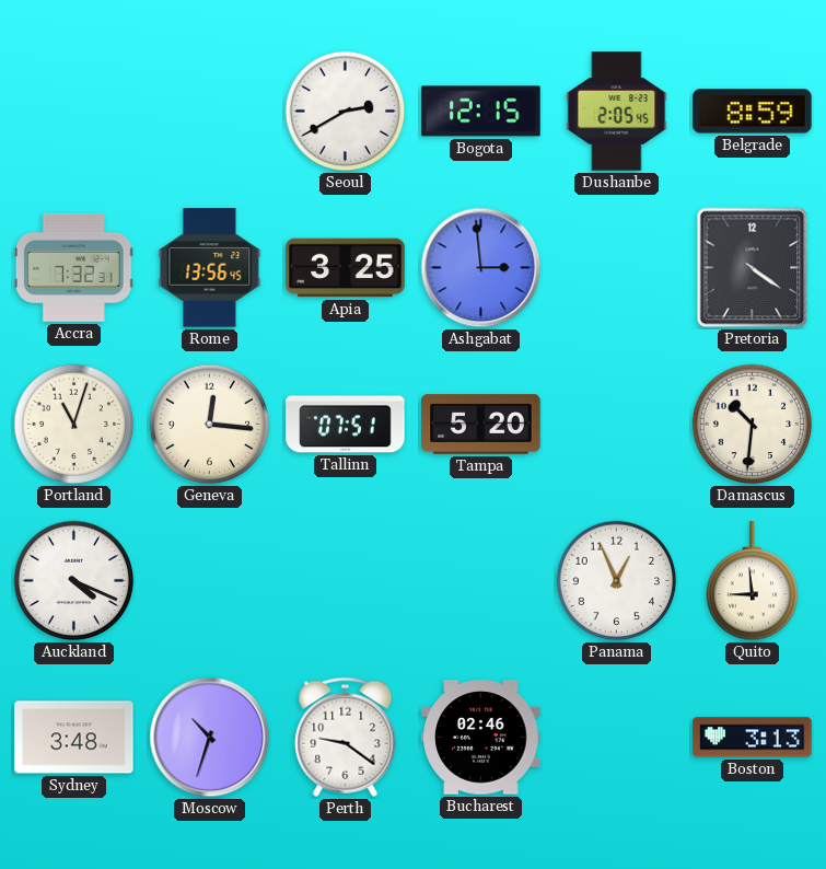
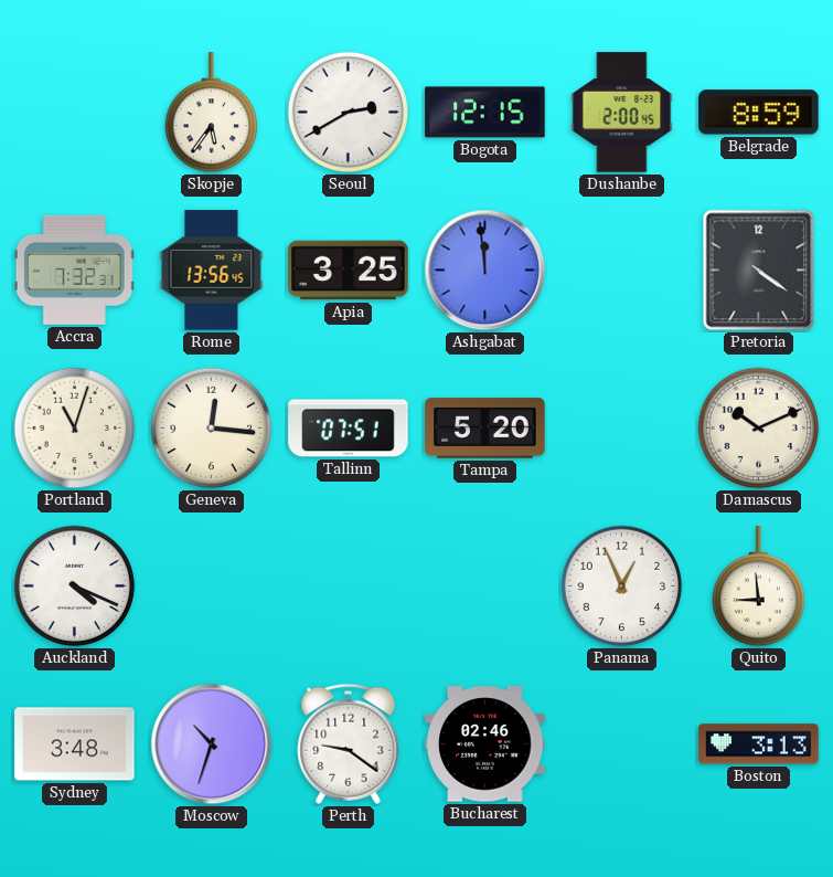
Skopje: none -> 5:36
Dushanbe: 2:05 -> 2:00
Ashgabat: 2:59 -> 11:59
Damascus: 10:31 -> 10:11
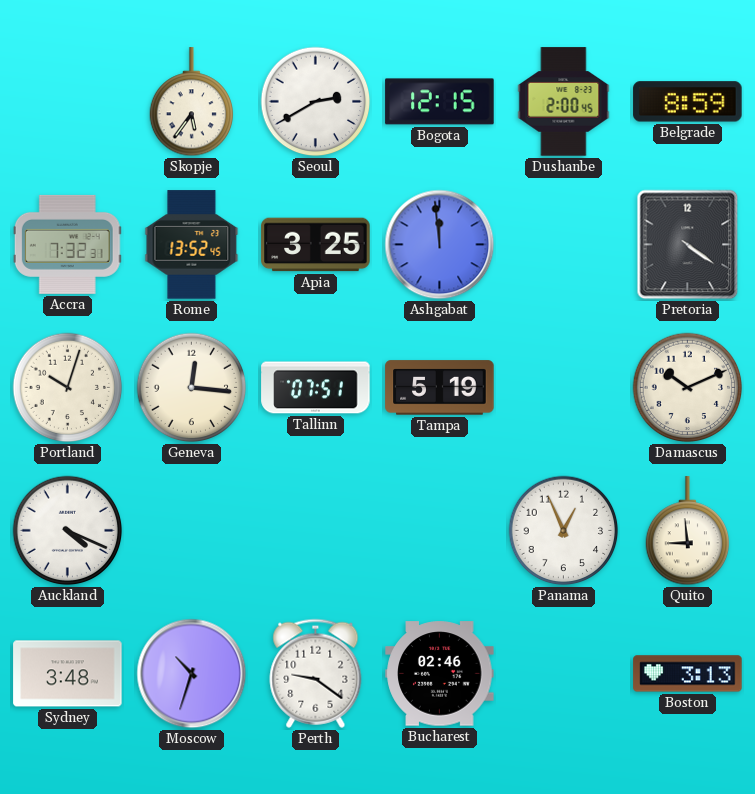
Rome: 13:56 -> 13:52
Portland: 11:03 -> 10:03
Tampa: 5:20 -> 5:19
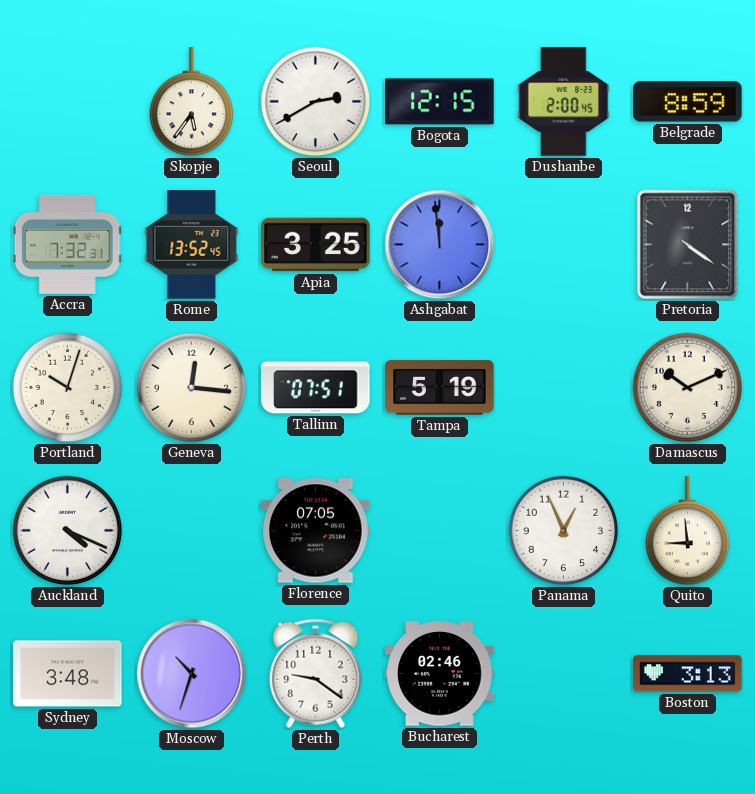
Florence: none -> 07:05
